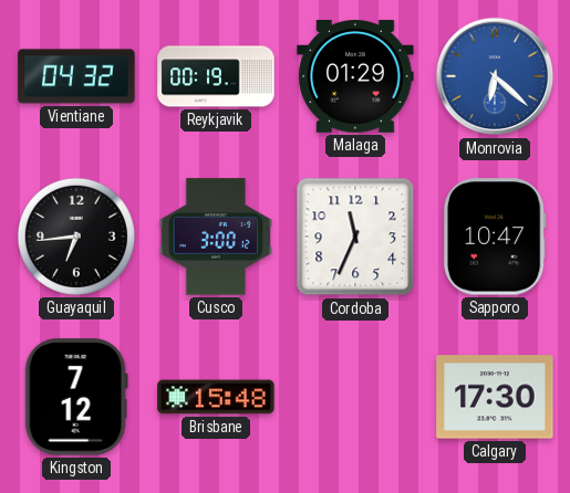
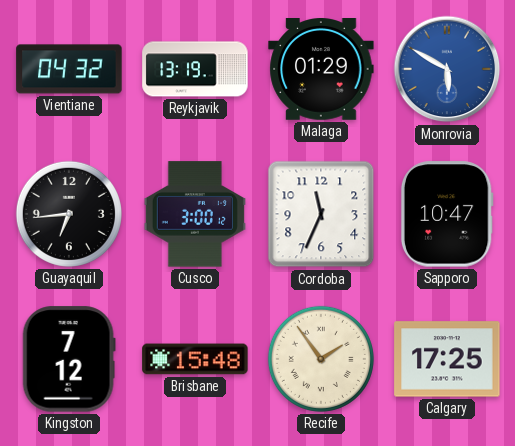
Reykjavik: 00:19 -> 13:19
Monrovia: 6:22 -> 5:50
Recife: none -> 1:54
Calgary: 17:30 -> 17:25
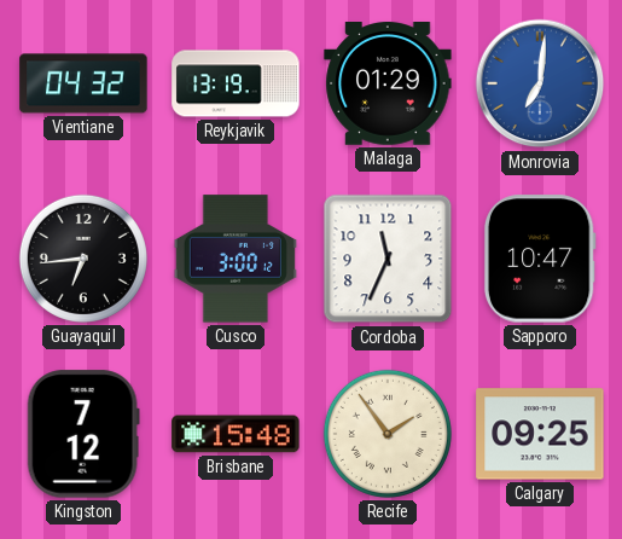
Monrovia: 5:50 -> 7:01
Calgary: 17:25 -> 09:25
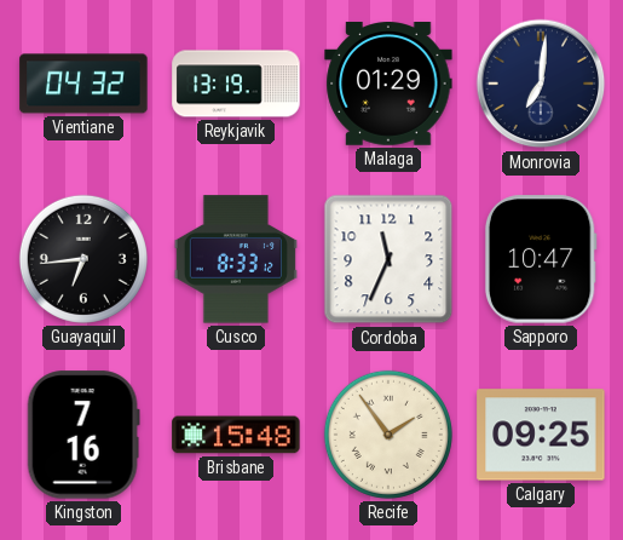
Monrovia dial: blue -> navy
Cusco: 3:00 -> 8:33
Kingston: 7:12 -> 7:16
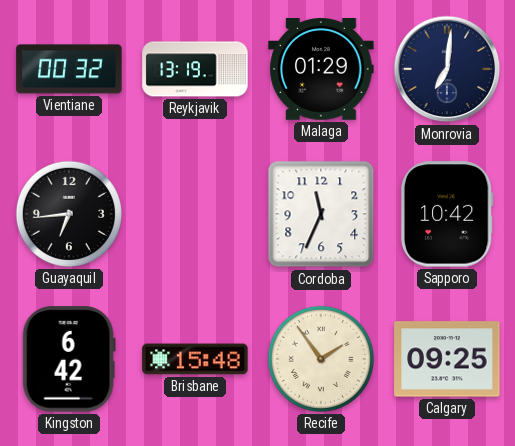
Vientiane: 04:32 -> 00:32
Cusco: 8:33 -> none
Sapporo: 10:47 -> 10:42
Kingston: 7:16 -> 6:42
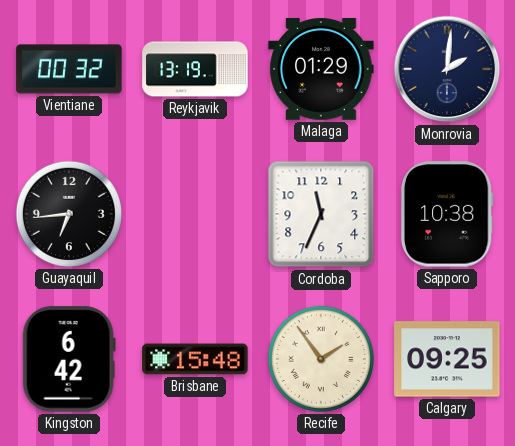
Monrovia: 7:01 -> 2:01
Sapporo: 10:42 -> 10:38
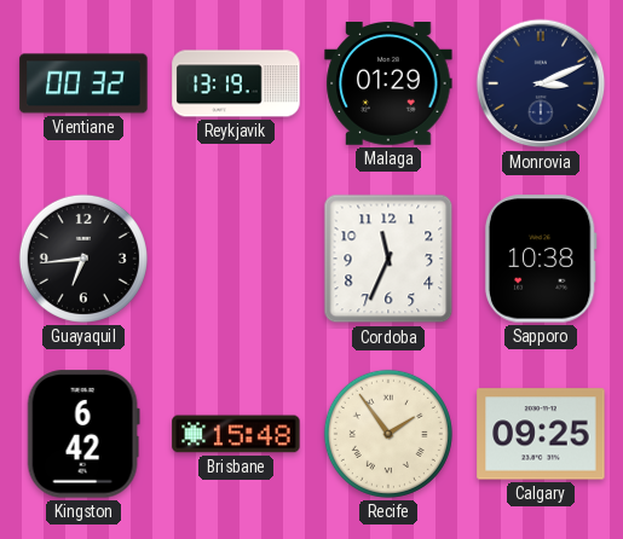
Monrovia: 2:01 -> 3:11
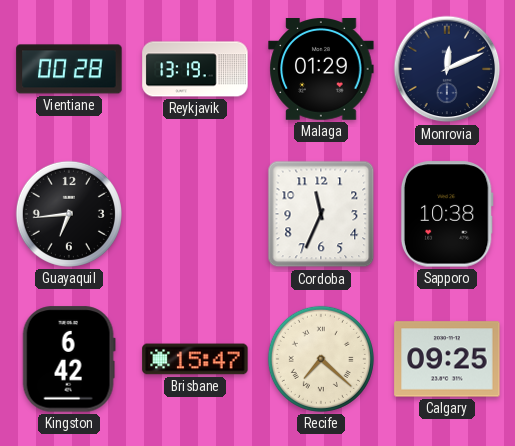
Vientiane: 00:32 -> 00:28
Monrovia: 3:11 -> 12:11
Brisbane: 15:48 -> 15:47
Recife: 1:54 -> 7:22
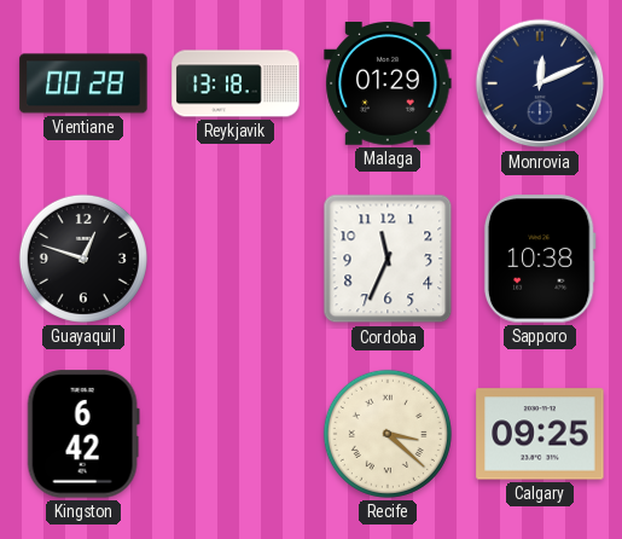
Reykjavik: 13:19 -> 13:18
Guayaquil: 6:44 -> 12:48
Brisbane: 15:47 -> none
Recife: 7:22 -> 3:22
